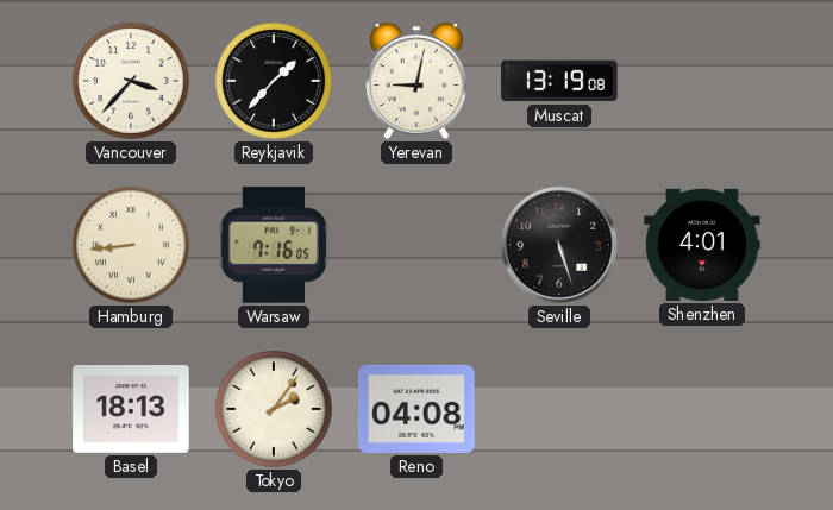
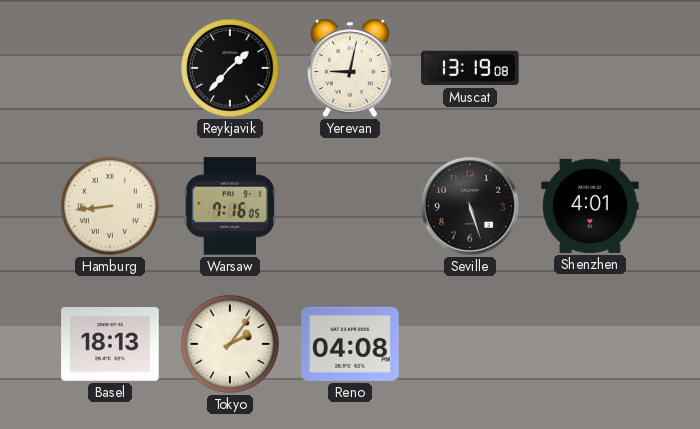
Vancouver: 3:37 -> none
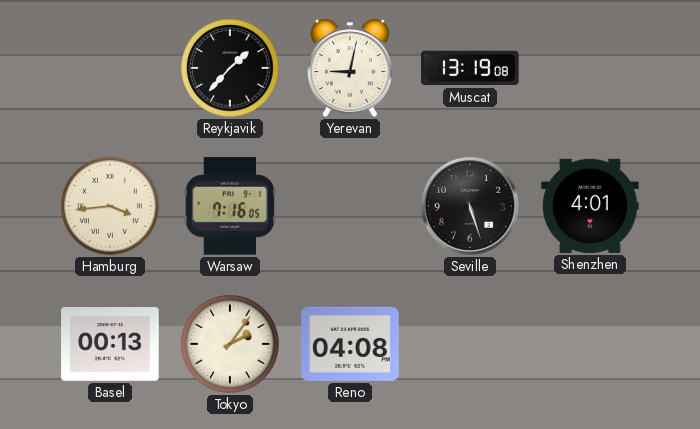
Hamburg: 8:44 -> 3:44
Basel: 18:13 -> 00:13
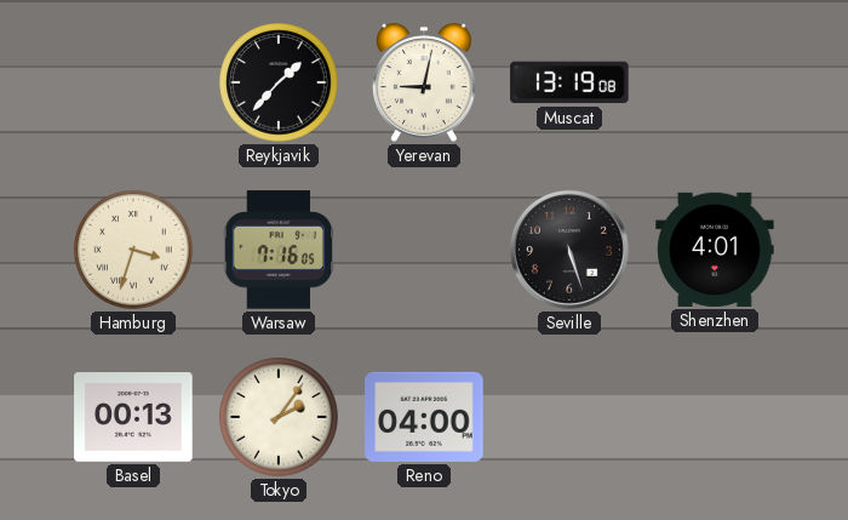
Hamburg: 3:44 -> 3:33
Reno: 04:08 -> 04:00
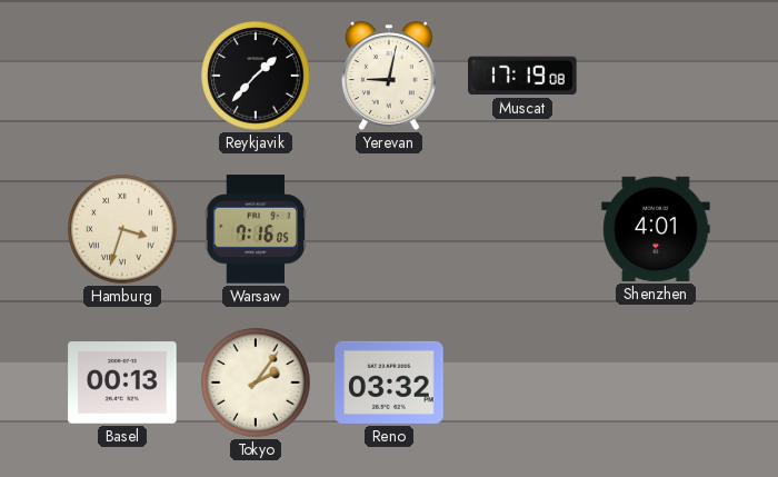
Muscat: 13:19 -> 17:19
Seville: 5:27 -> none
Reno: 04:00 -> 03:32
